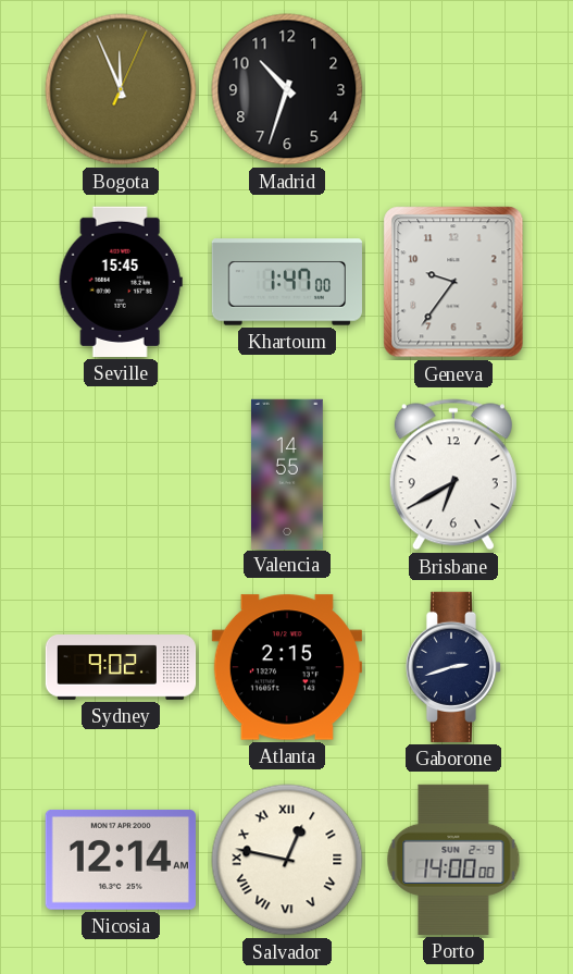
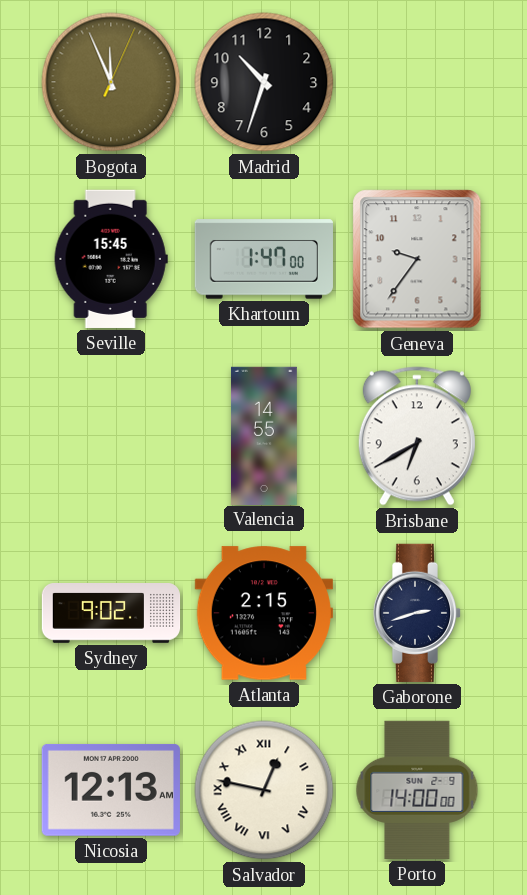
Nicosia: 12:14 -> 12:13
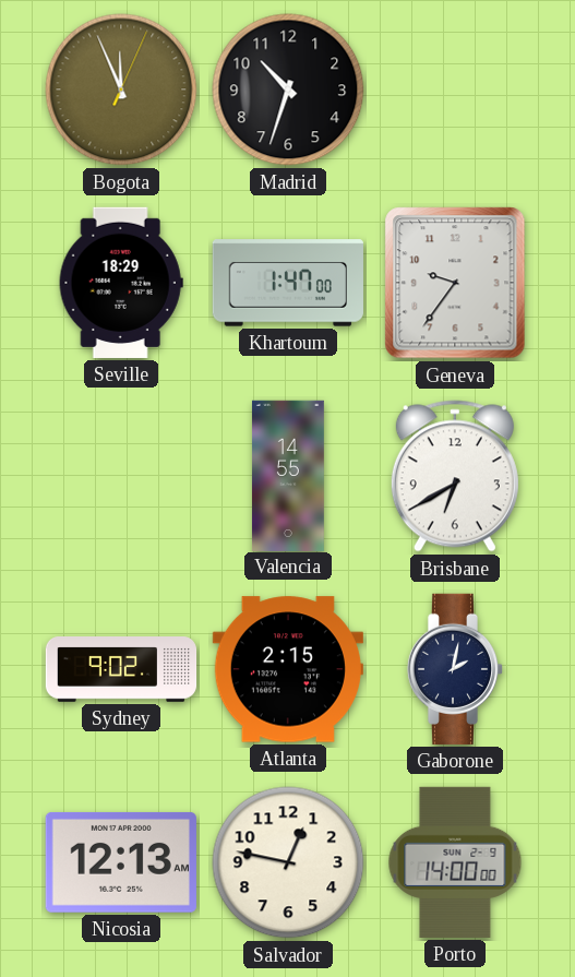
Seville: 15:45 -> 18:29
Gaborone: 2:42 -> 2:02
Salvador numerals: Roman -> Arabic
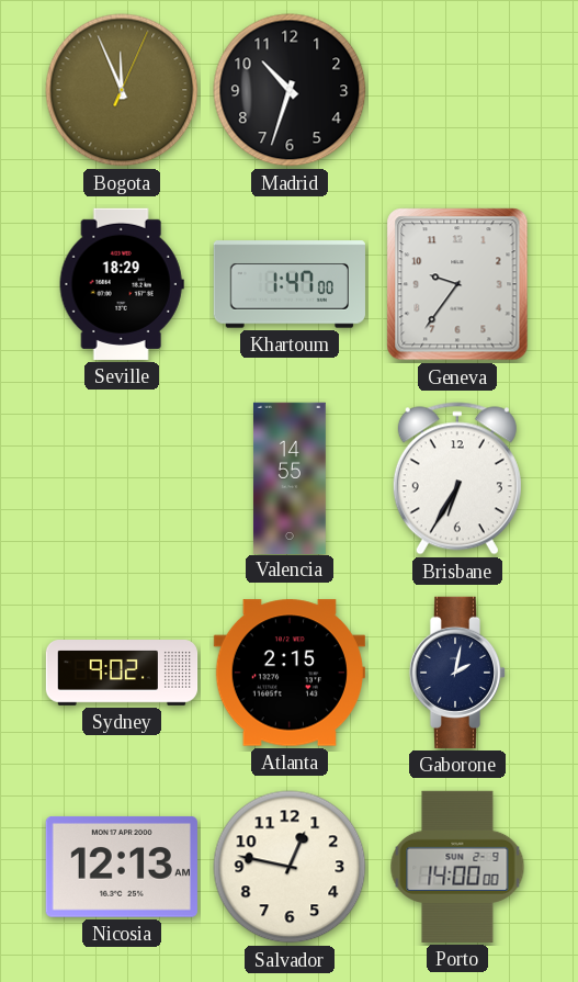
Brisbane: 6:40 -> 6:35
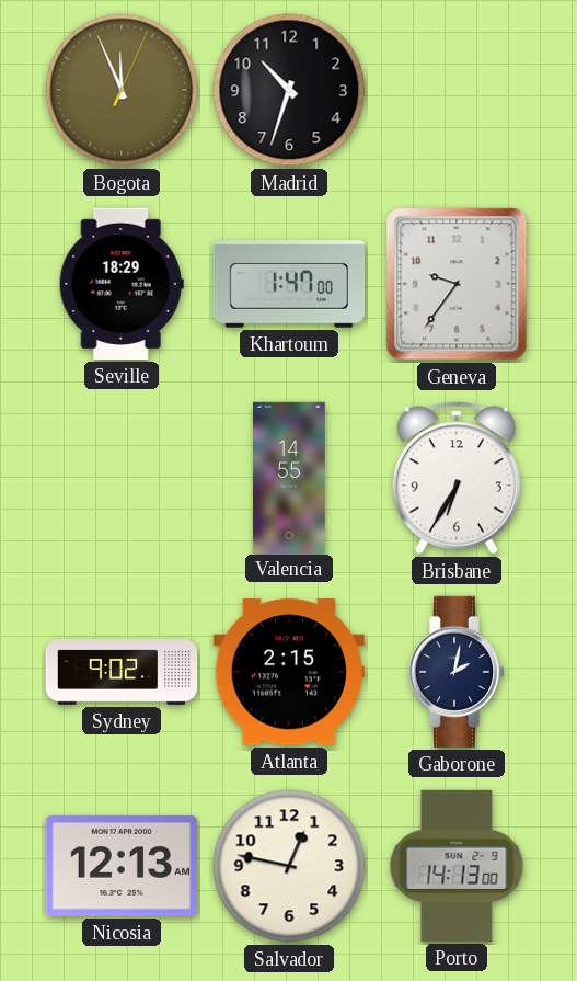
Porto: 14:00 -> 14:13
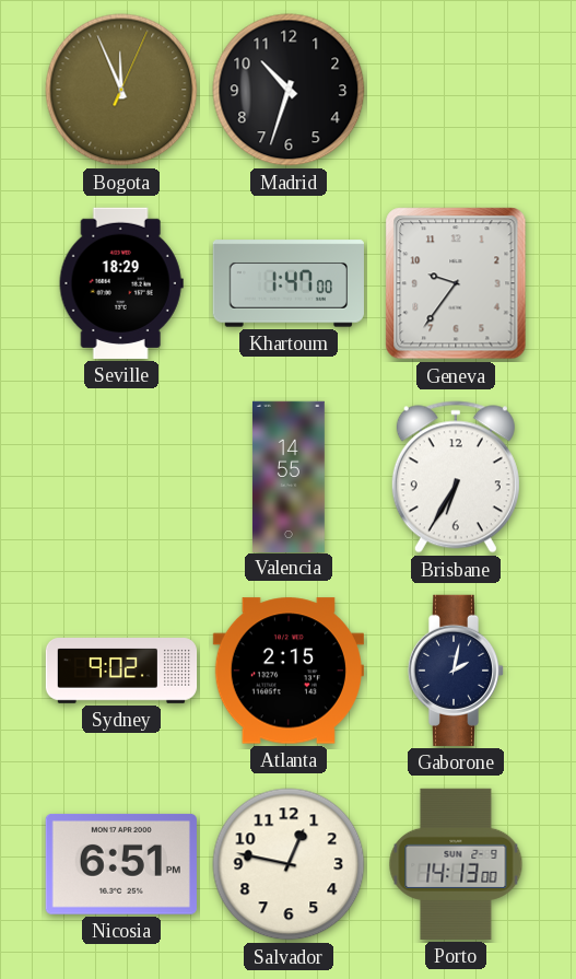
Nicosia: 12:13 -> 6:51
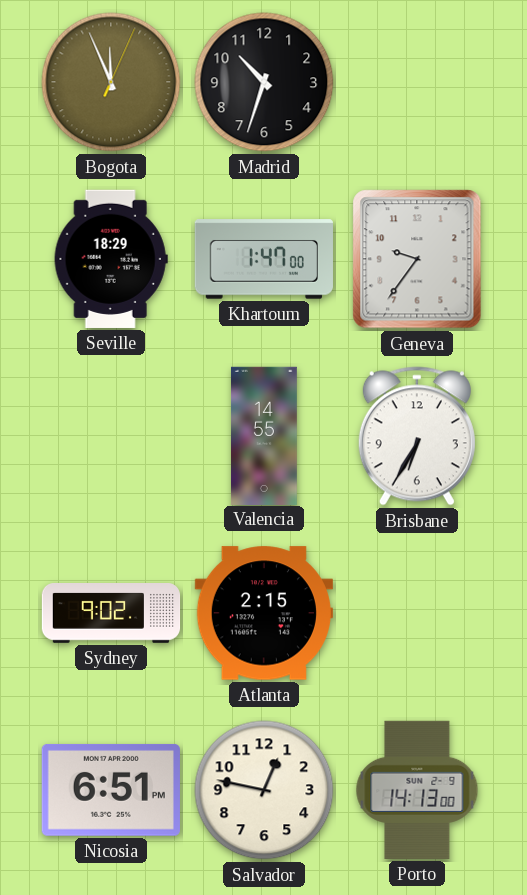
Gaborone: 2:02 -> none
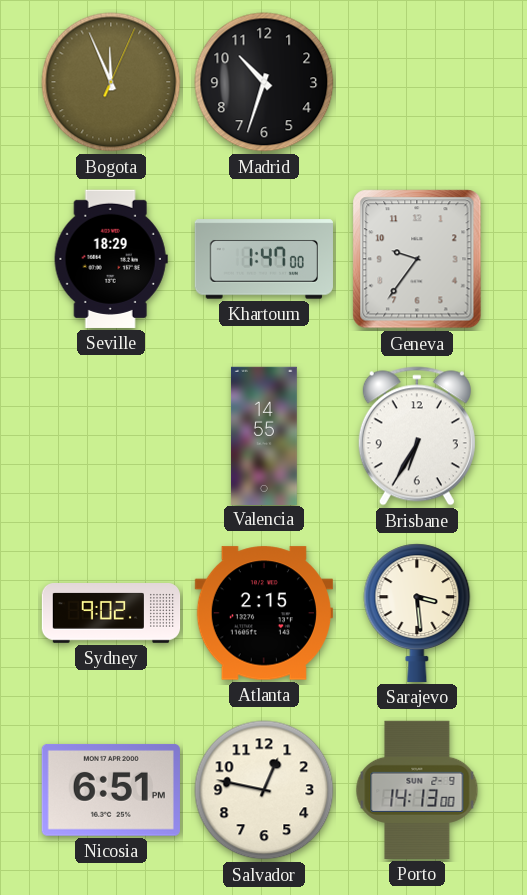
Sarajevo: none -> 3:29
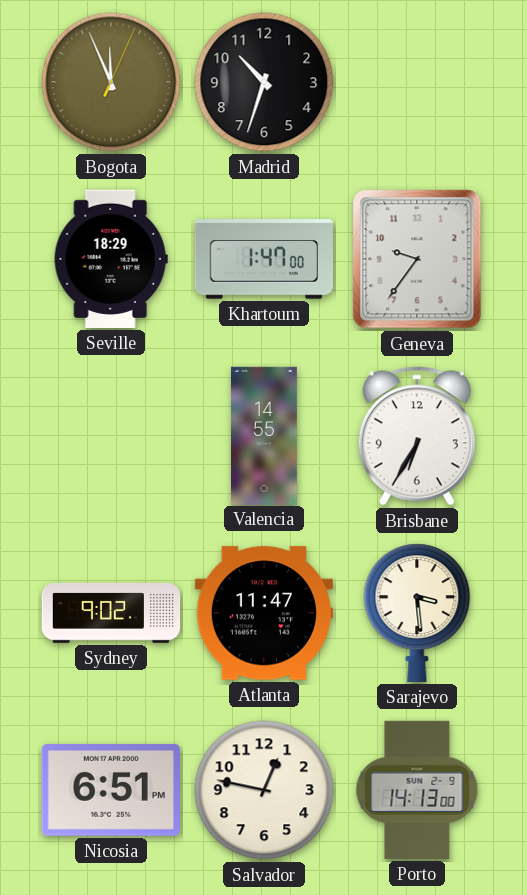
Atlanta: 2:15 -> 11:47
